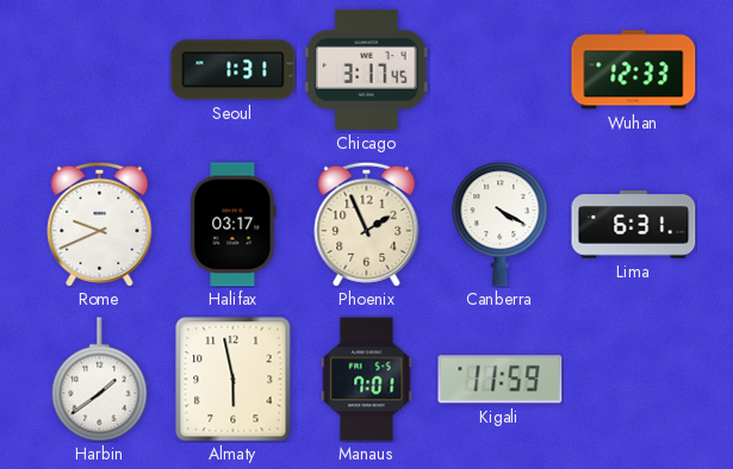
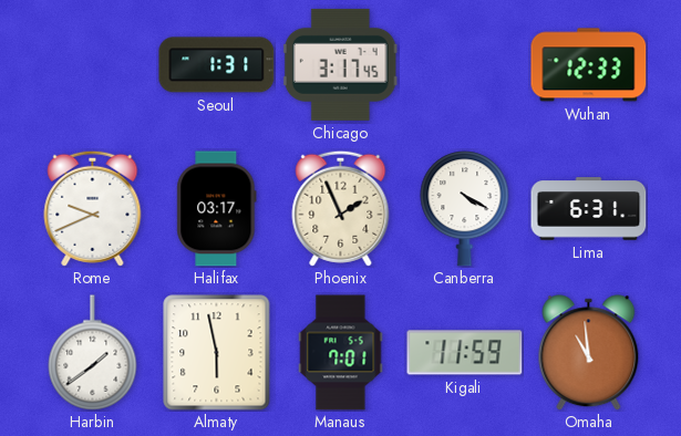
Omaha: none -> 10:59
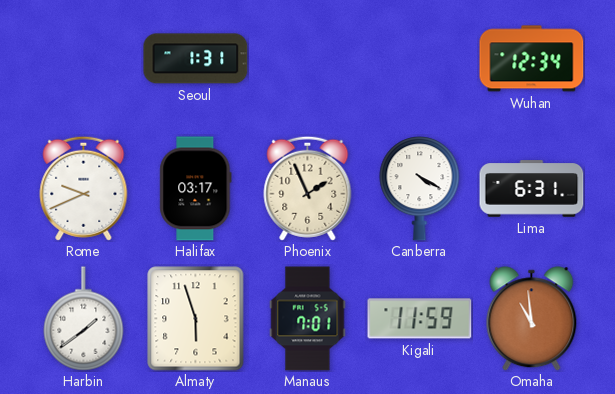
Chicago: 3:17 -> none
Wuhan: 12:33 -> 12:34
Almaty: 5:58 -> 5:57
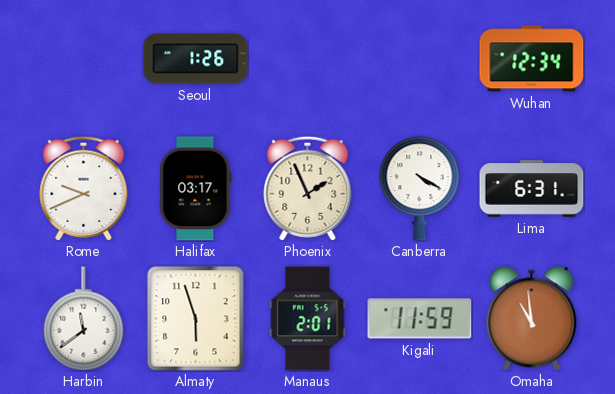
Seoul: 1:31 -> 1:26
Harbin: 1:39 -> 11:39
Manaus: 7:01 -> 2:01
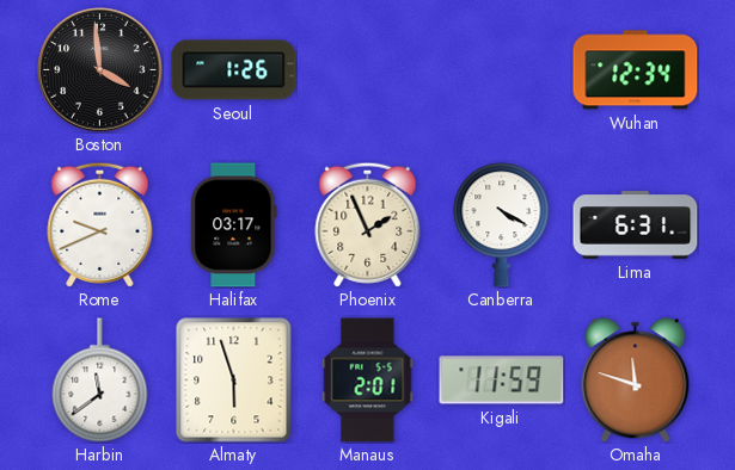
Boston: none -> 3:59
Omaha: 10:59 -> 11:48
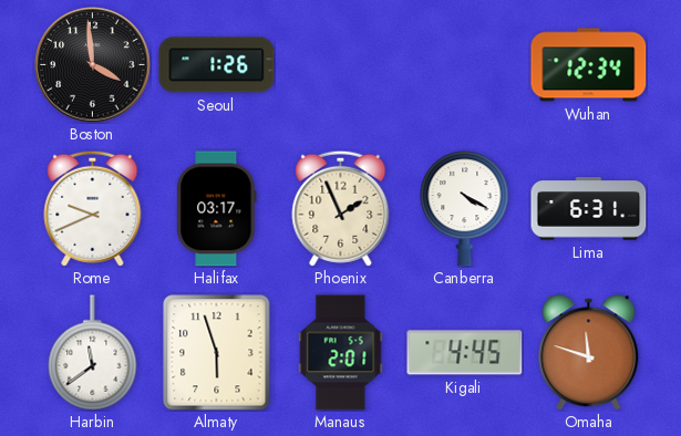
Kigali: 11:59 -> 4:45
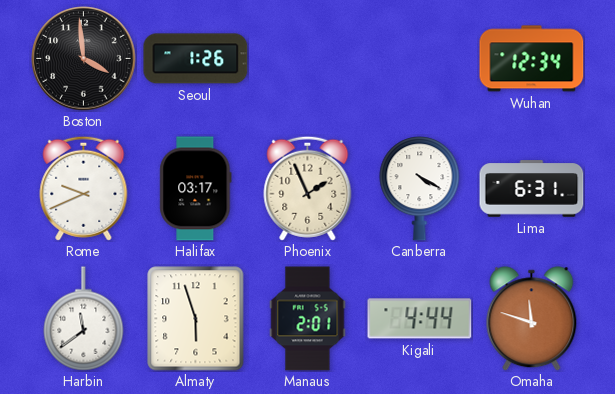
Kigali: 4:45 -> 4:44
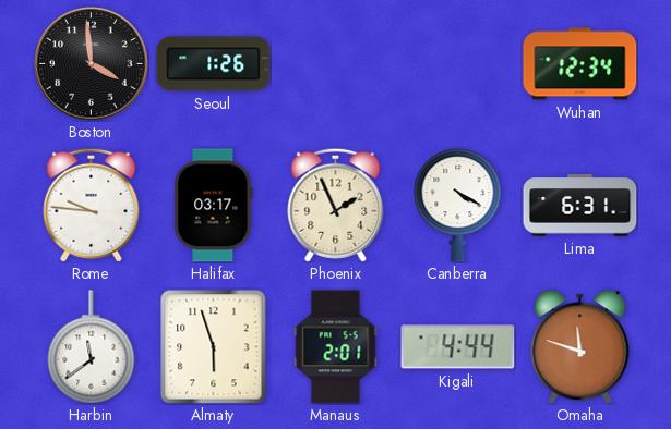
Rome: 9:41 -> 9:46
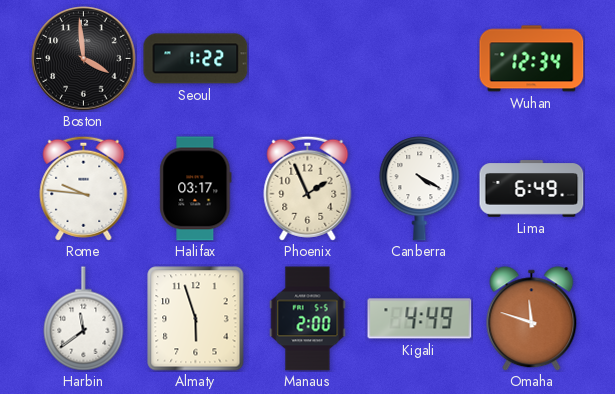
Seoul: 1:26 -> 1:22
Lima: 6:31 -> 6:49
Manaus: 2:01 -> 2:00
Kigali: 4:44 -> 4:49
